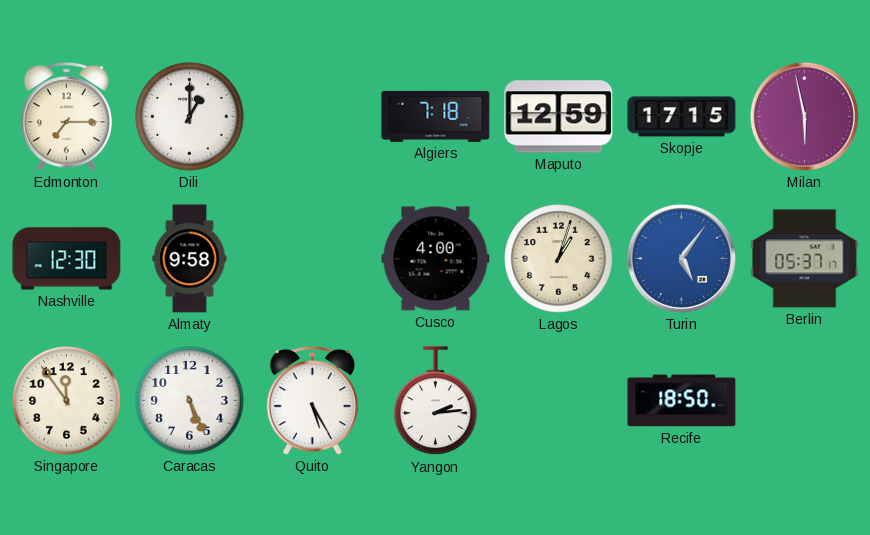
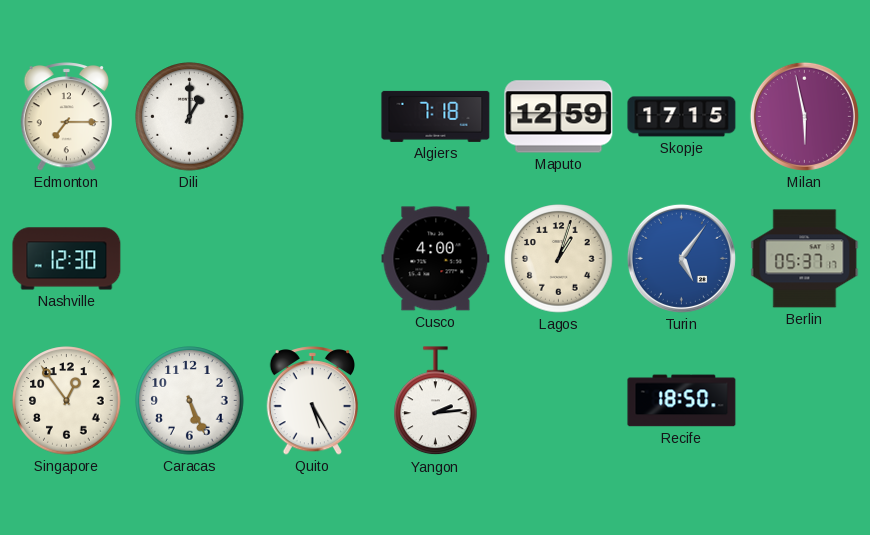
Almaty: 9:58 -> none
Singapore: 11:54 -> 12:54
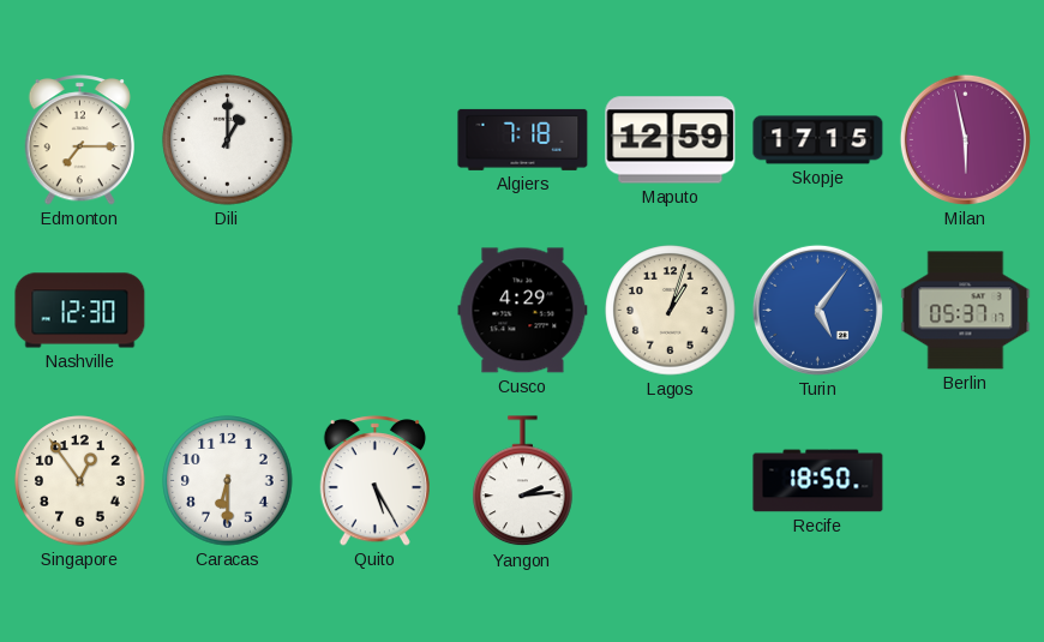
Cusco: 4:00 -> 4:29
Caracas: 5:26 -> 6:30
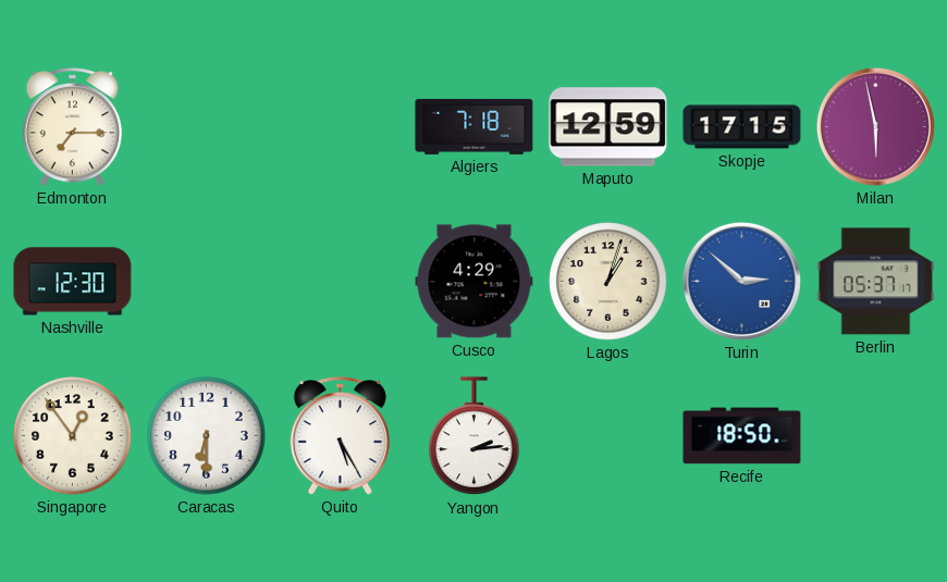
Dili: 1:00 -> none
Turin: 5:06 -> 2:52
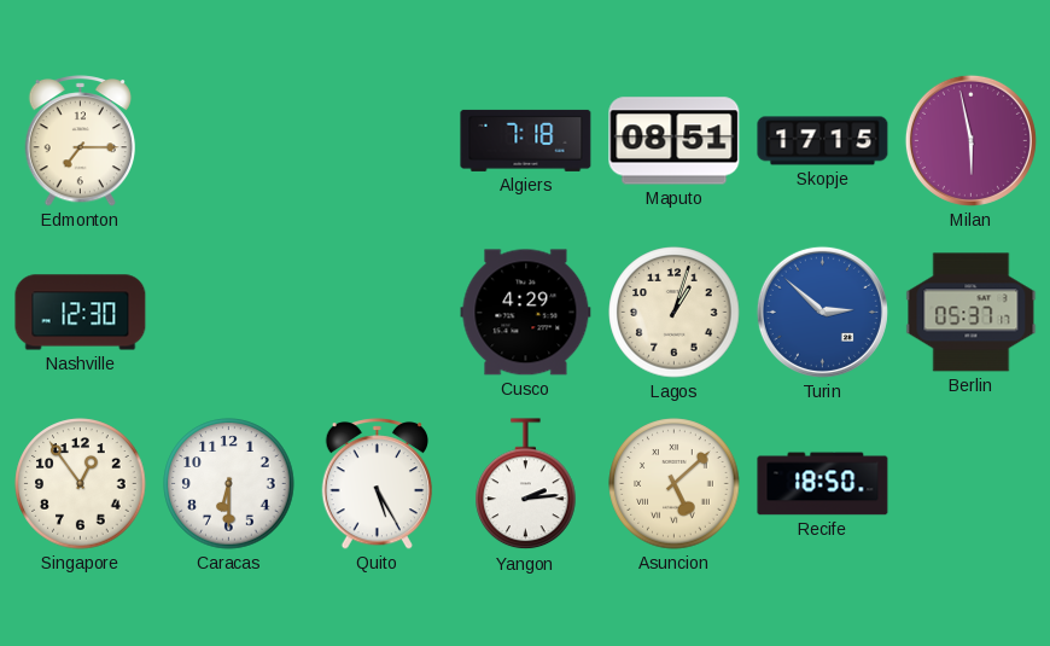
Maputo: 12:59 -> 08:51
Asuncion: none -> 5:08
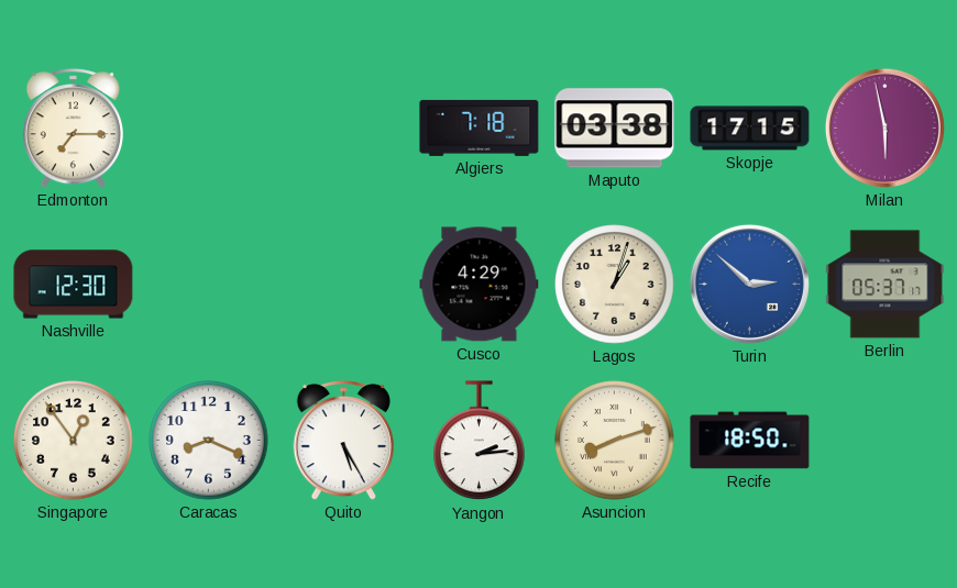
Maputo: 08:51 -> 03:38
Caracas: 6:30 -> 8:19
Asuncion: 5:08 -> 8:12
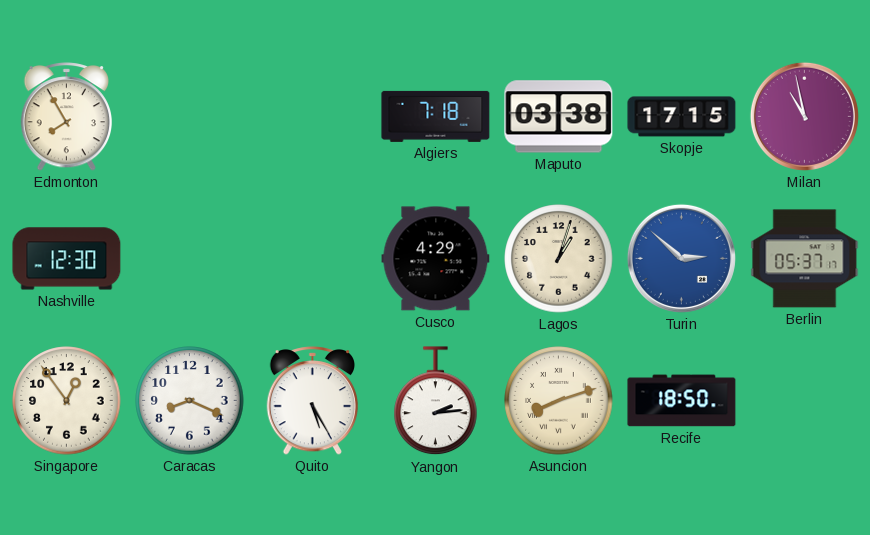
Edmonton: 7:15 -> 7:55
Milan: 5:58 -> 10:58
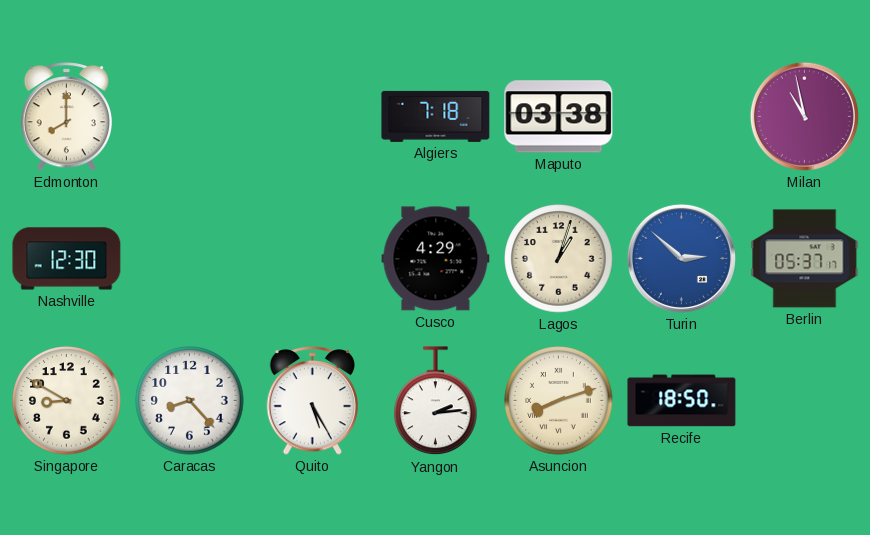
Edmonton: 7:55 -> 8:00
Skopje: 17:15 -> none
Singapore: 12:54 -> 8:50
Caracas: 8:19 -> 8:23
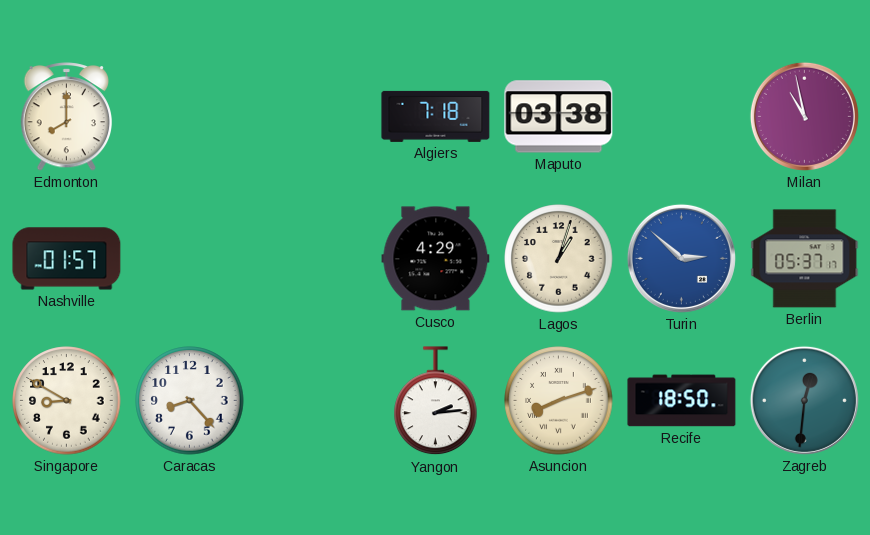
Nashville: 12:30 -> 01:57
Quito: 5:25 -> none
Zagreb: none -> 12:31
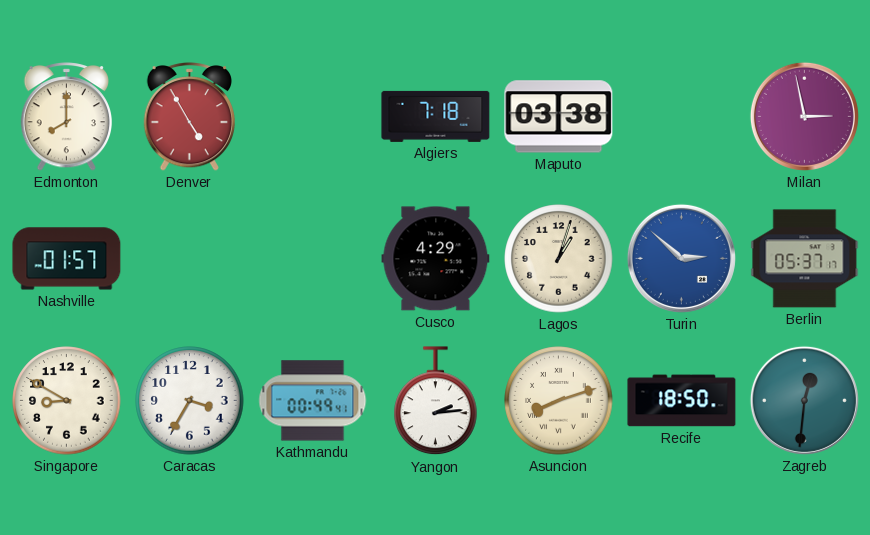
Denver: none -> 4:55
Milan: 10:58 -> 2:58
Caracas: 8:23 -> 3:35
Kathmandu: none -> 00:49
